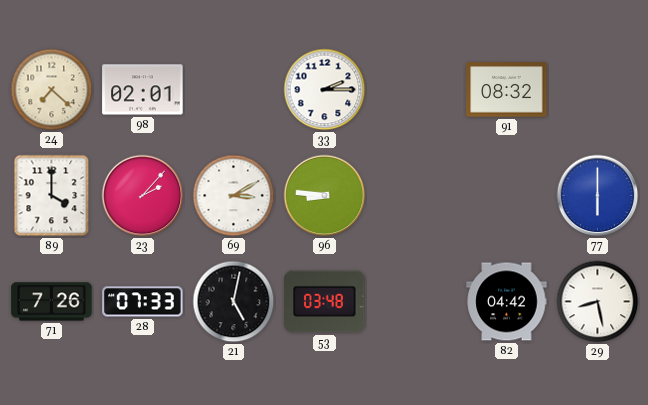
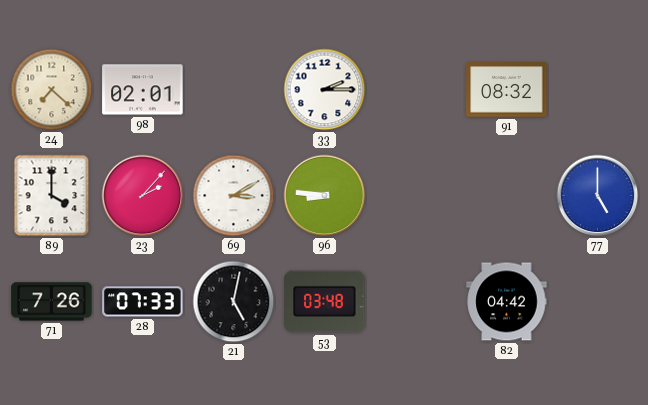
77: 6:00 -> 5:00
29: 8:28 -> none
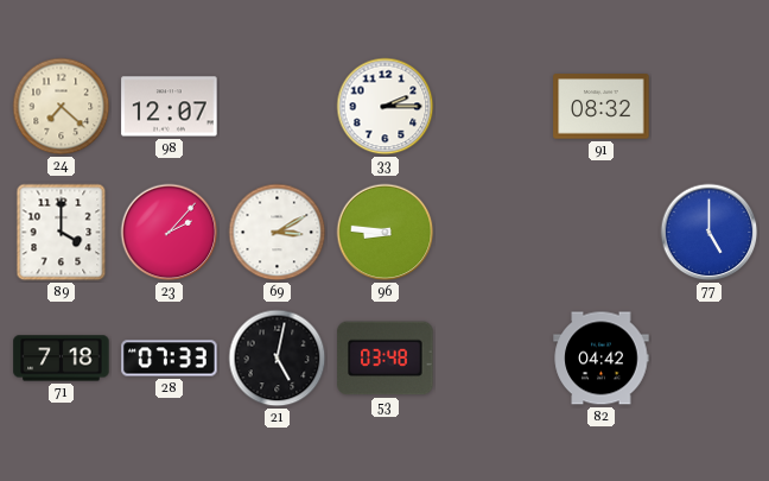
98: 02:01 -> 12:07
71: 7:26 -> 7:18
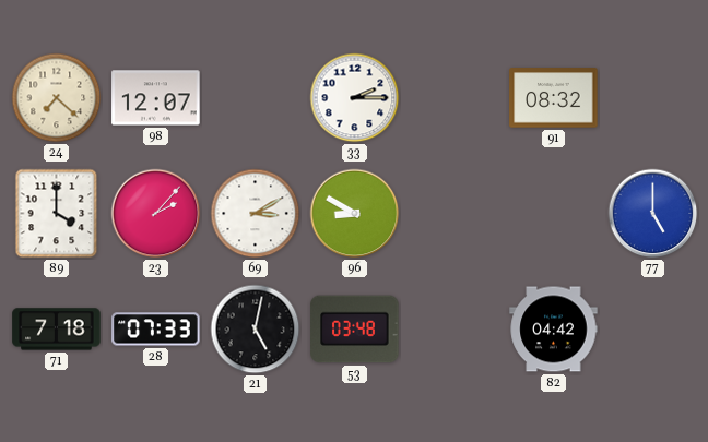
96: 8:46 -> 8:50
